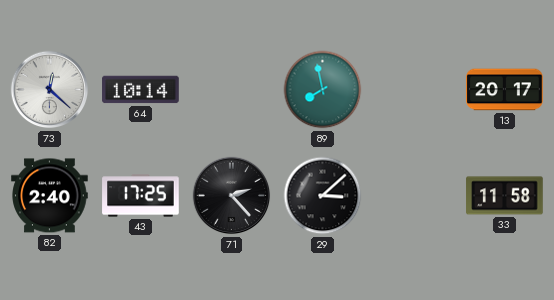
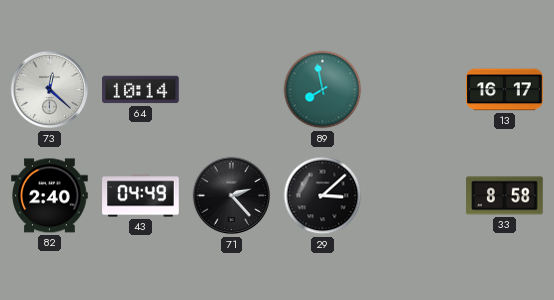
13: 20:17 -> 16:17
43: 17:25 -> 04:49
33: 11:58 -> 8:58
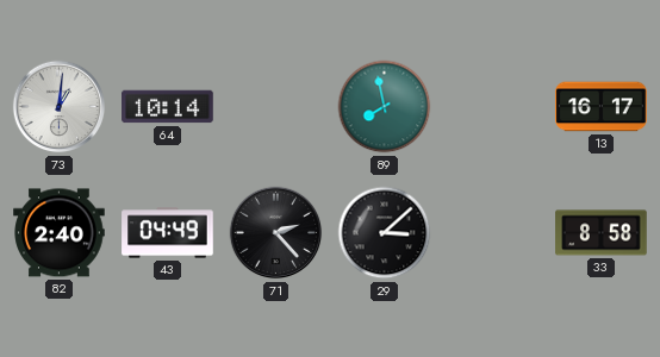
73: 12:22 -> 1:01
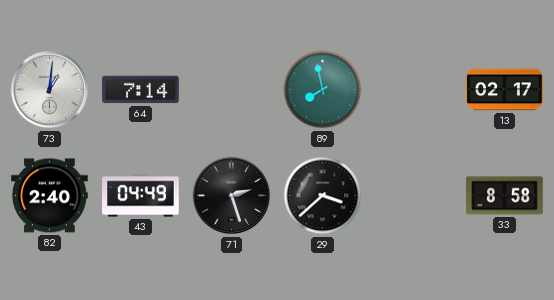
64: 10:14 -> 7:14
13: 16:17 -> 02:17
71: 2:23 -> 2:27
29: 3:08 -> 3:38
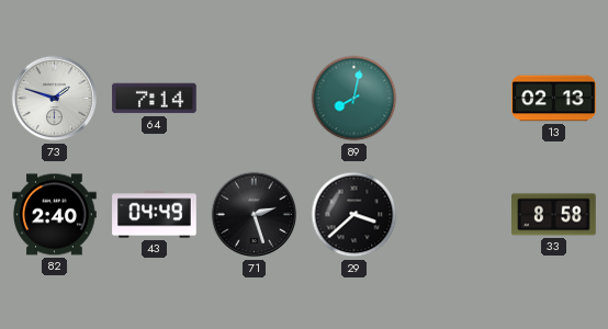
73: 1:01 -> 1:48
89: 7:58 -> 8:02
13: 02:17 -> 02:13
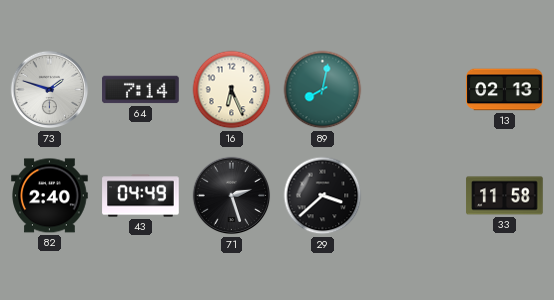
16: none -> 6:26
33: 8:58 -> 11:58
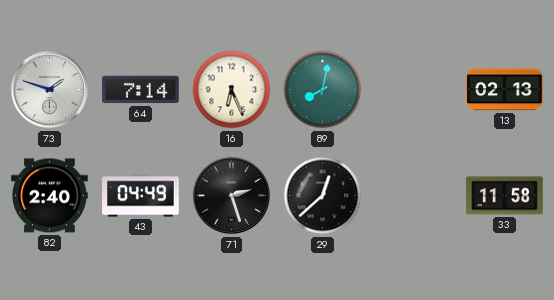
29: 3:38 -> 12:38
